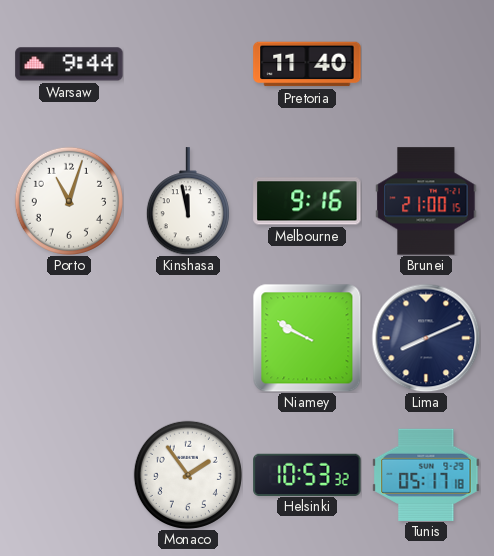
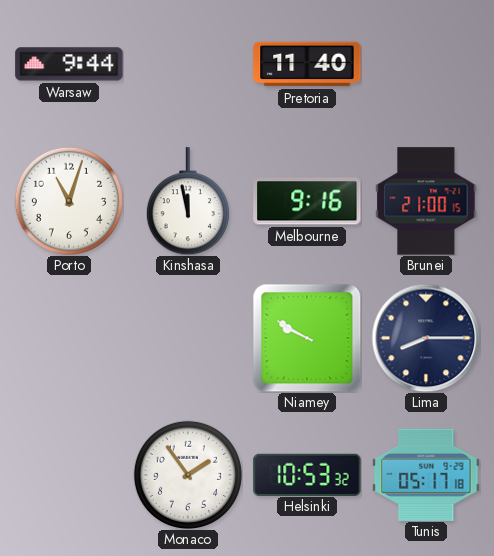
Lima: 8:11 -> 8:15
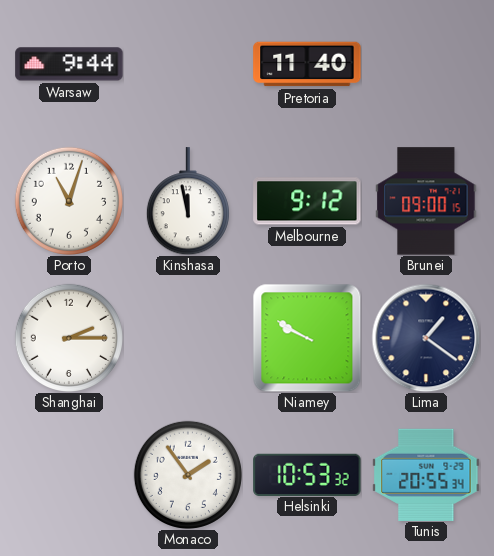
Melbourne: 9:16 -> 9:12
Brunei: 21:00 -> 09:00
Shanghai: none -> 2:15
Lima: 8:15 -> 1:21
Tunis: 05:17 -> 20:55
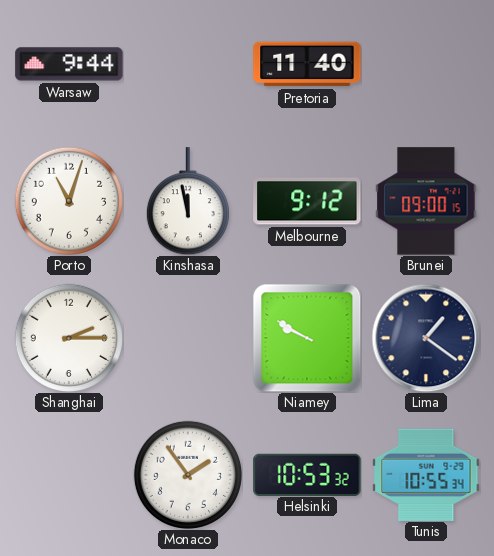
Tunis: 20:55 -> 10:55
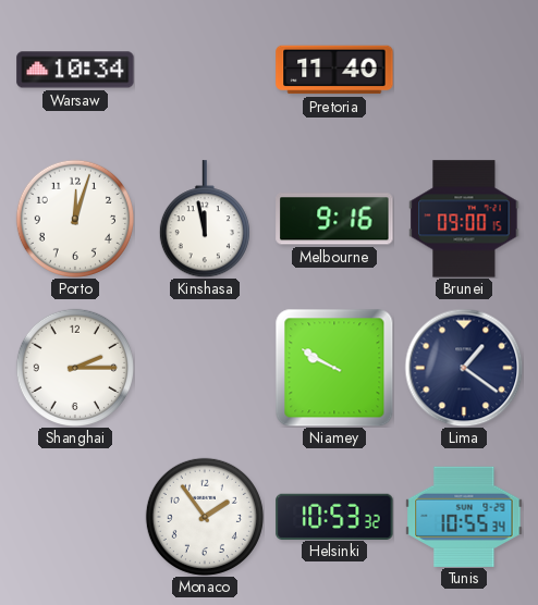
Warsaw: 9:44 -> 10:34
Porto: 11:03 -> 12:03
Melbourne: 9:12 -> 9:16
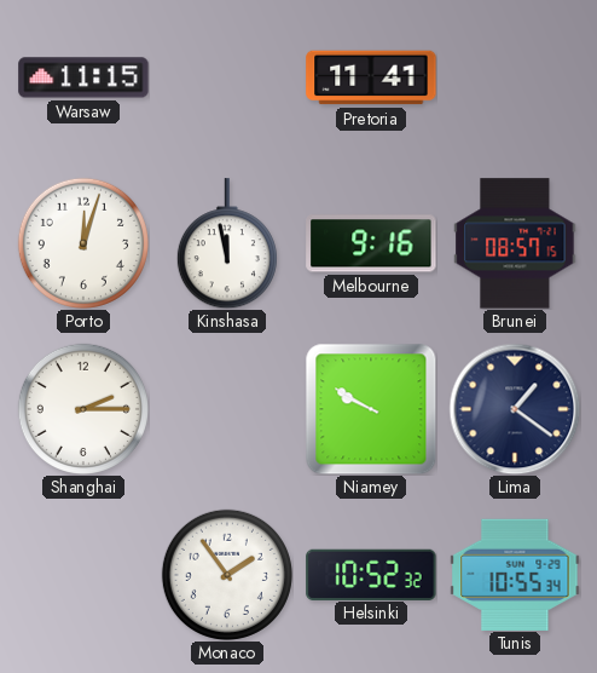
Warsaw: 10:34 -> 11:15
Pretoria: 11:40 -> 11:41
Brunei: 09:00 -> 08:57
Helsinki: 10:53 -> 10:52
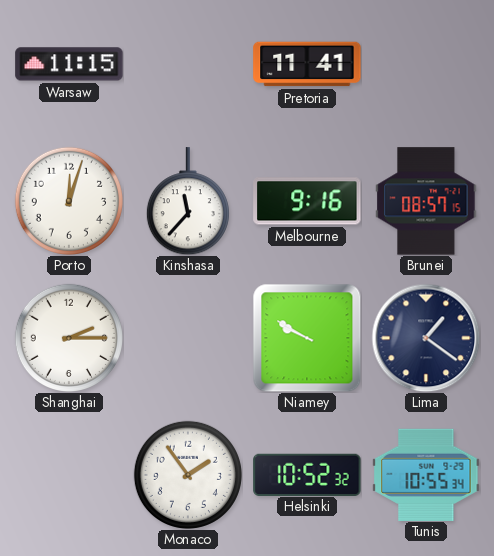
Kinshasa: 11:58 -> 11:37
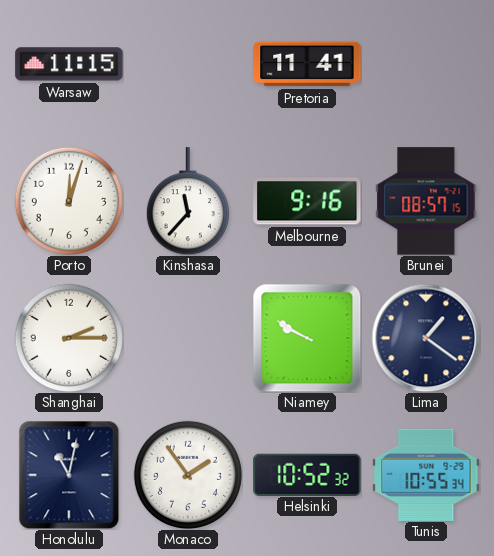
Honolulu: none -> 11:02
